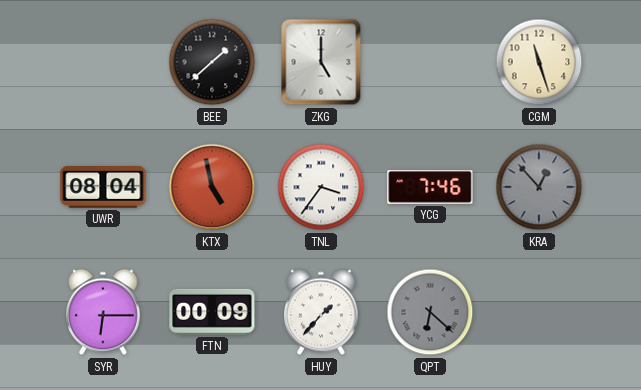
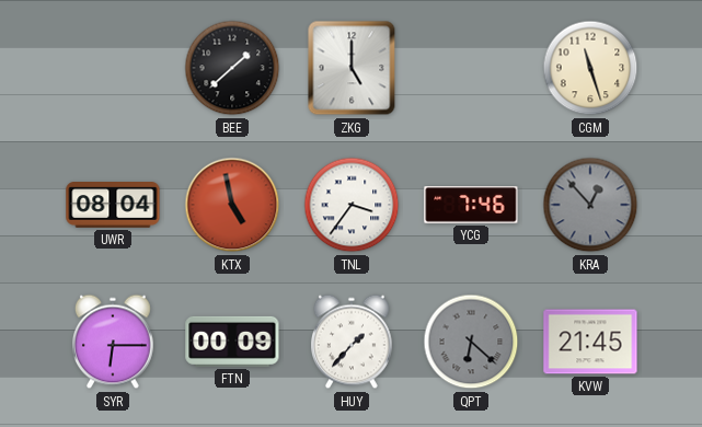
KVW: none -> 21:45
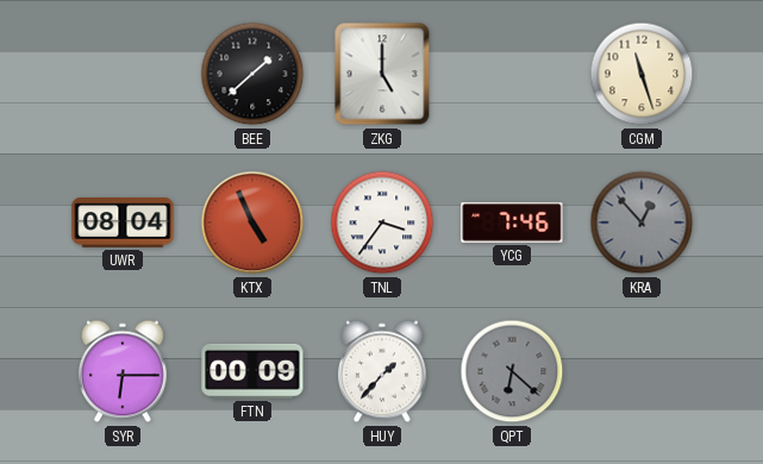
KTX: 4:58 -> 4:56
KVW: 21:45 -> none
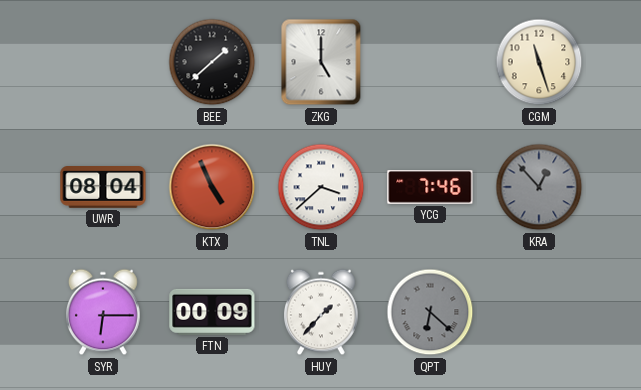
TNL: 3:36 -> 3:38
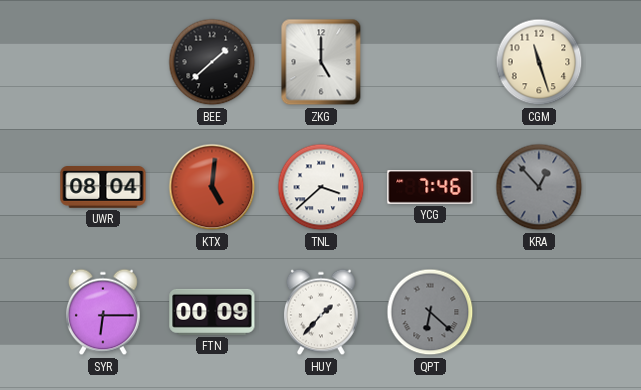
KTX: 4:56 -> 5:01
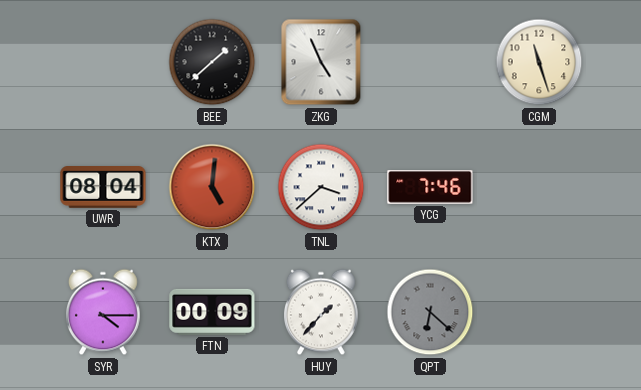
ZKG: 5:00 -> 4:56
KRA: 12:53 -> none
SYR: 6:15 -> 4:15
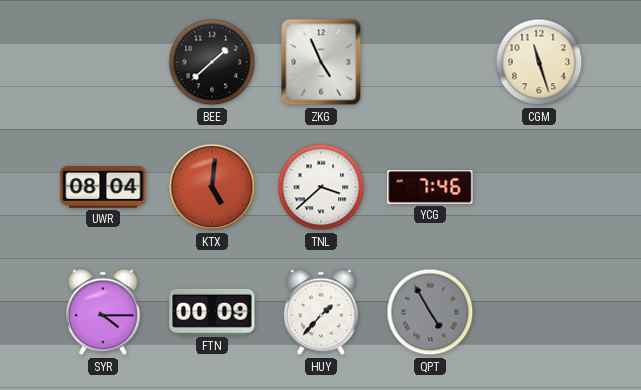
QPT: 6:22 -> 4:55
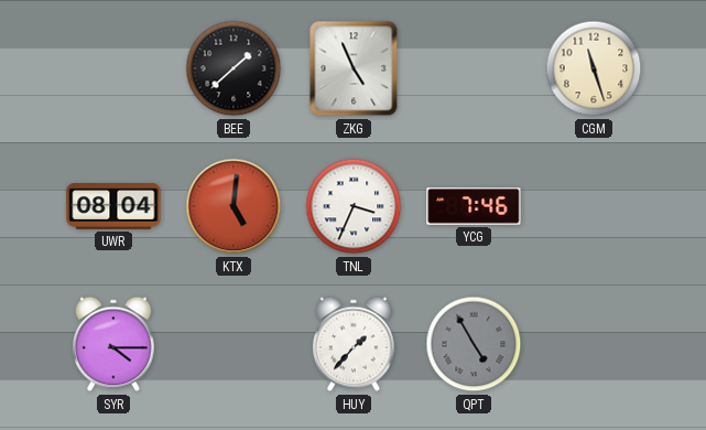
TNL: 3:38 -> 3:34
FTN: 00:09 -> none
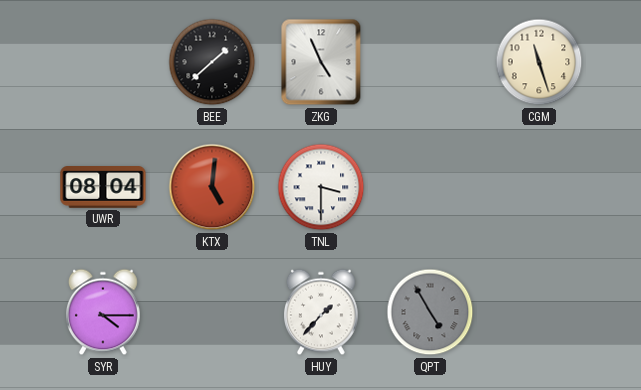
TNL: 3:34 -> 3:30
YCG: 7:46 -> none
